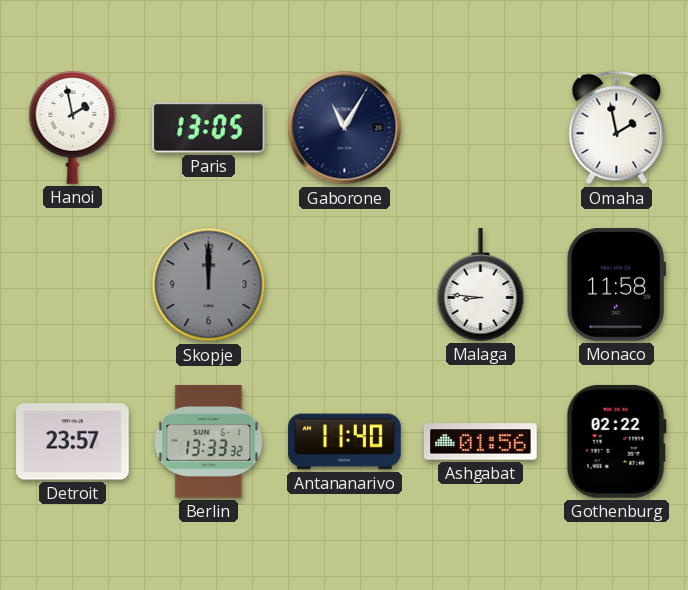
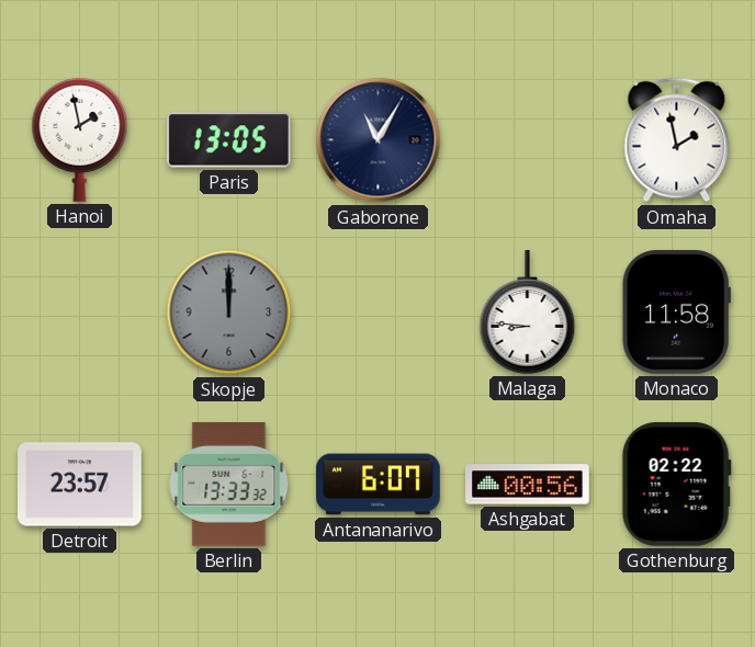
Antananarivo: 11:40 -> 6:07
Ashgabat: 01:56 -> 00:56
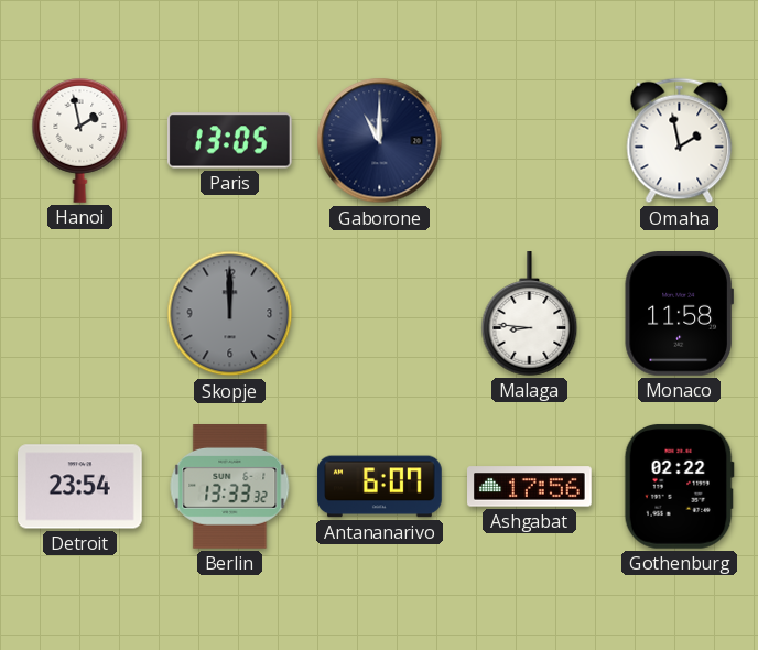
Gaborone: 11:05 -> 11:00
Detroit: 23:57 -> 23:54
Ashgabat: 00:56 -> 17:56
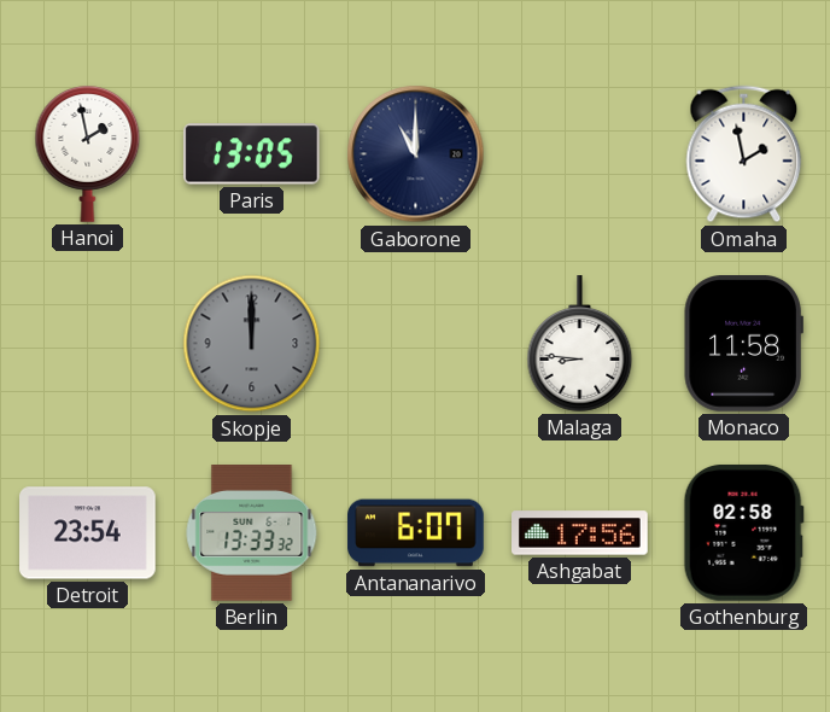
Gothenburg: 02:22 -> 02:58
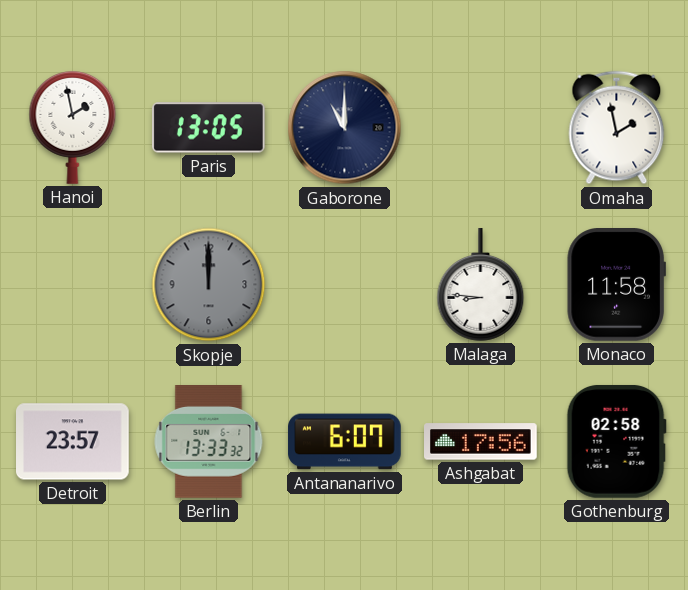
Detroit: 23:54 -> 23:57
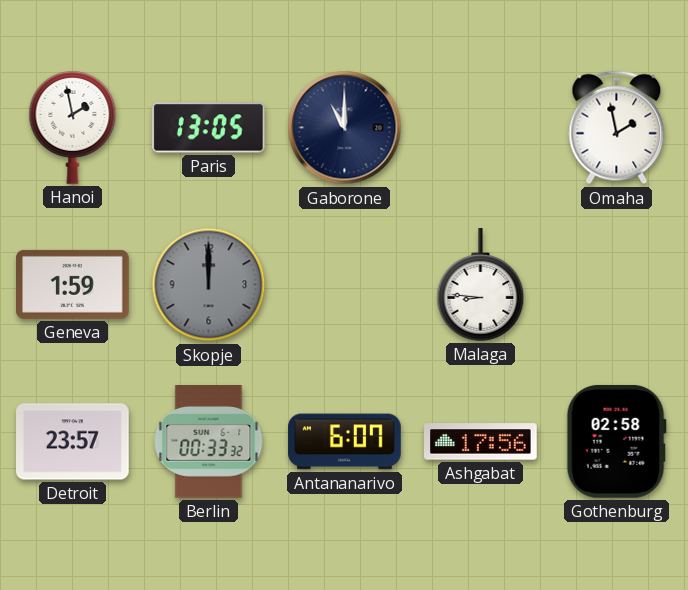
Geneva: none -> 1:59
Monaco: 11:58 -> none
Berlin: 13:33 -> 00:33
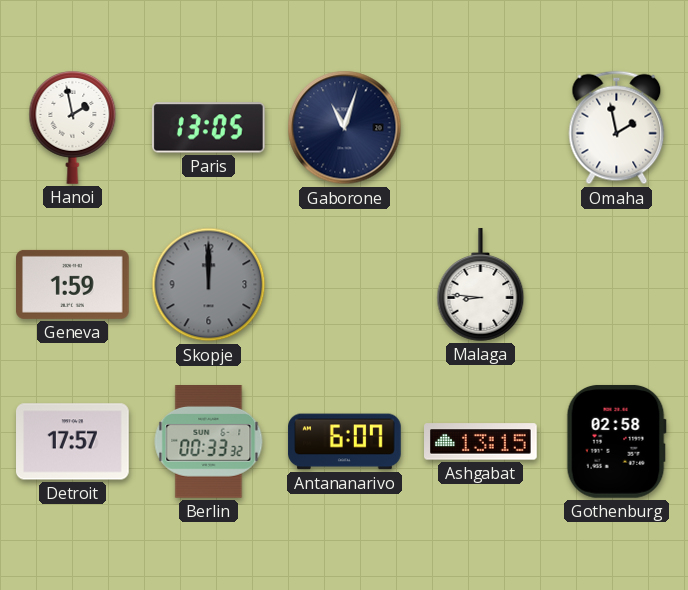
Gaborone: 11:00 -> 11:03
Detroit: 23:57 -> 17:57
Ashgabat: 17:56 -> 13:15
